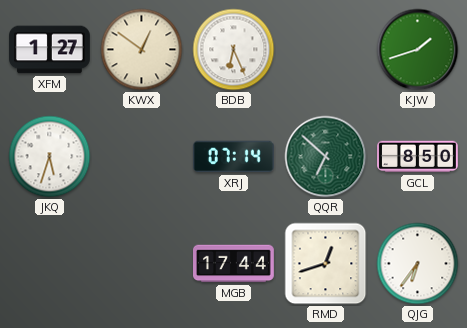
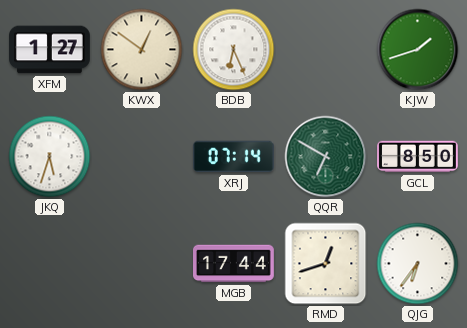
QQR: 6:52 -> 6:50
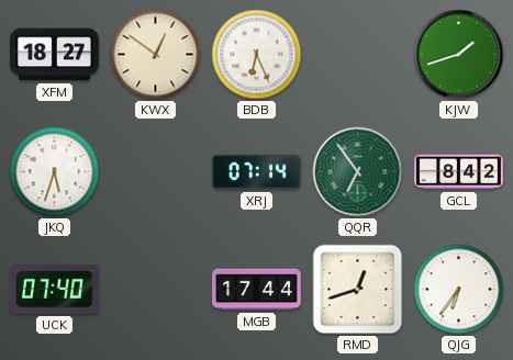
XFM: 1:27 -> 18:27
QQR: 6:50 -> 6:54
GCL: 8:50 -> 8:42
UCK: none -> 07:40
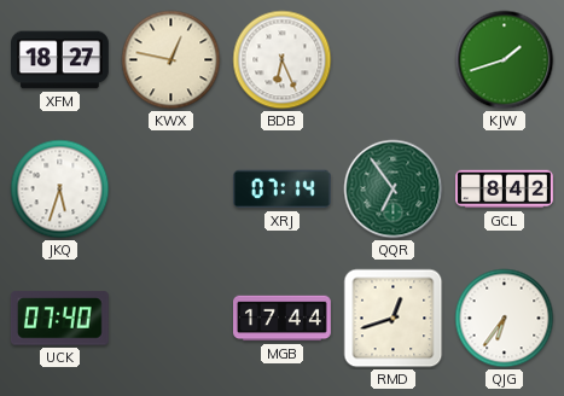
KWX: 12:51 -> 12:47
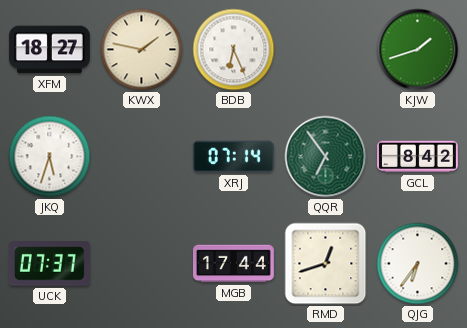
KWX: 12:47 -> 1:47
UCK: 07:40 -> 07:37
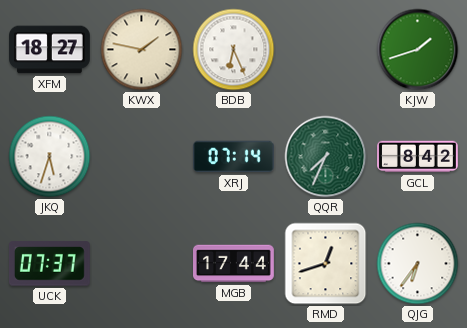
QQR: 6:54 -> 7:34
